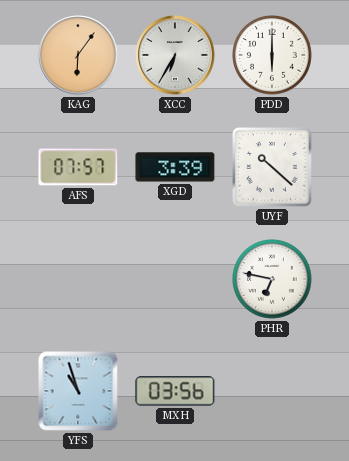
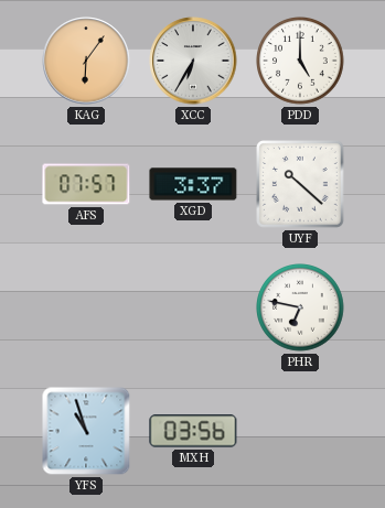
PDD: 6:00 -> 5:00
XGD: 3:39 -> 3:37
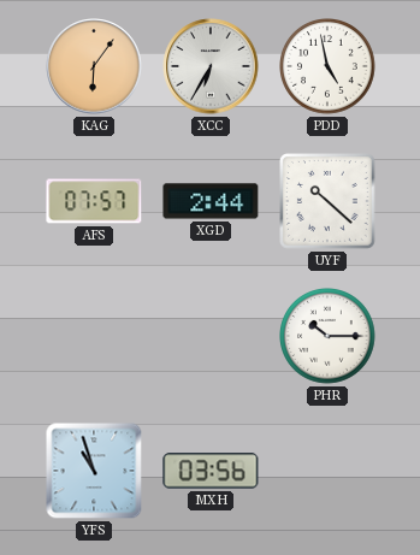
PDD: 5:00 -> 4:58
XGD: 3:37 -> 2:44
PHR: 6:47 -> 10:15
